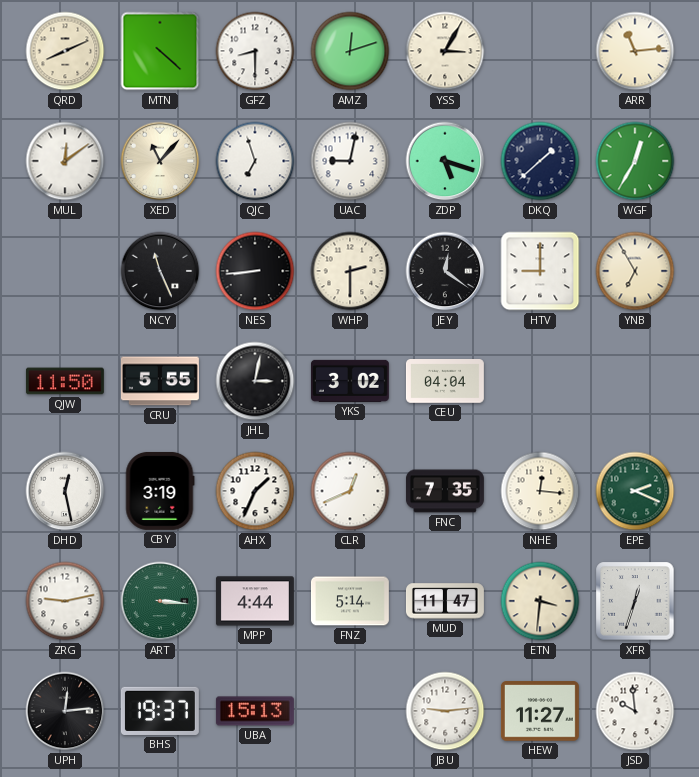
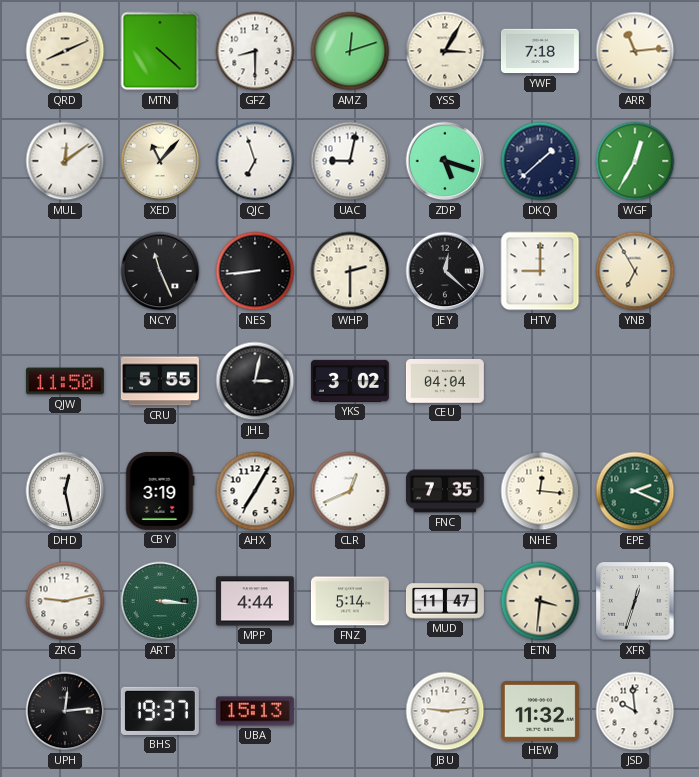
YWF: none -> 7:18
JEY: 12:21 -> 12:22
AHX: 1:34 -> 7:05
HEW: 11:27 -> 11:32
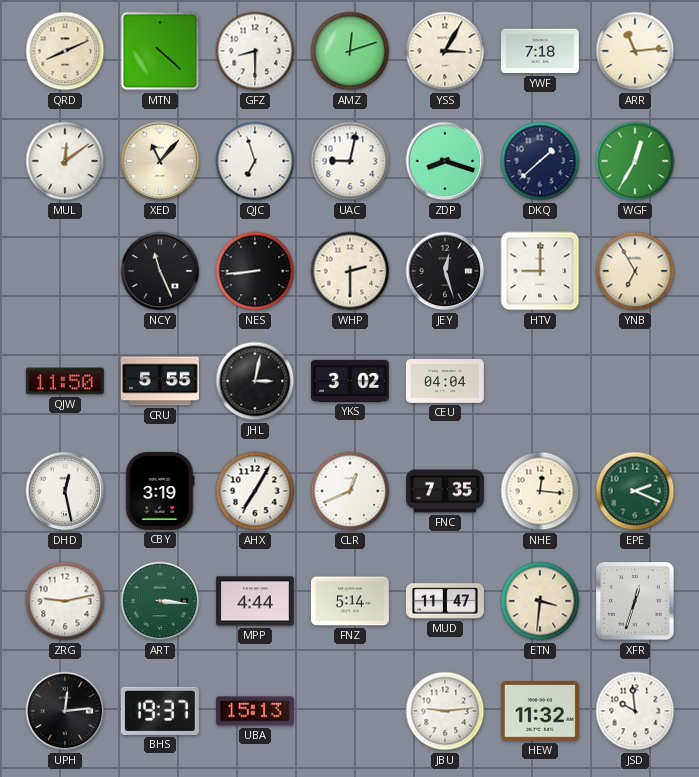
ZDP: 5:18 -> 8:18
JEY: 12:22 -> 12:27
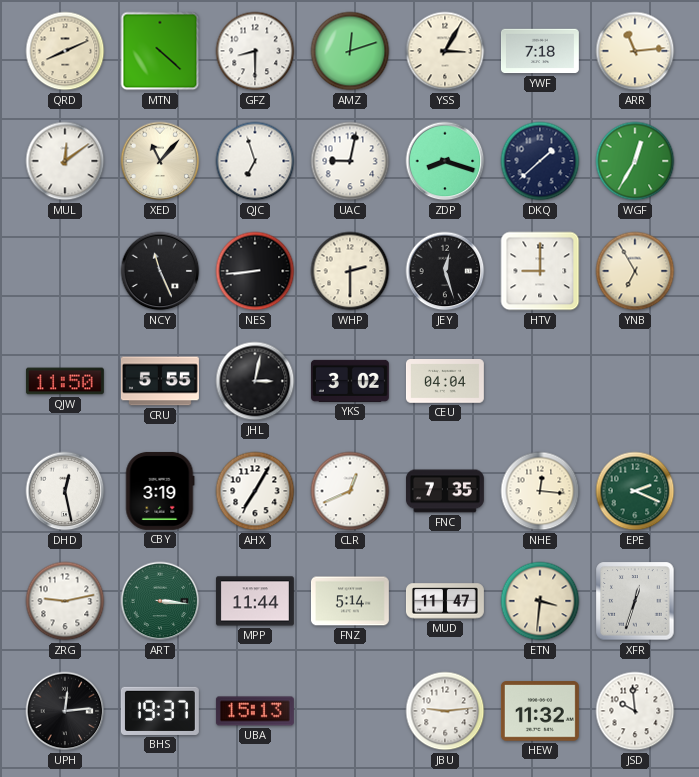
MPP: 4:44 -> 11:44
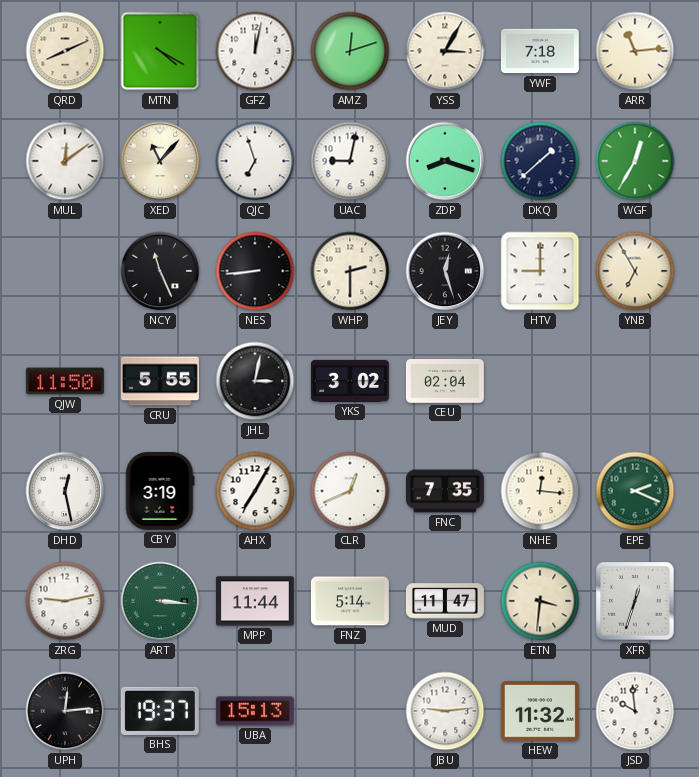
MTN: 4:22 -> 4:20
GFZ: 8:30 -> 12:02
CEU: 04:04 -> 02:04
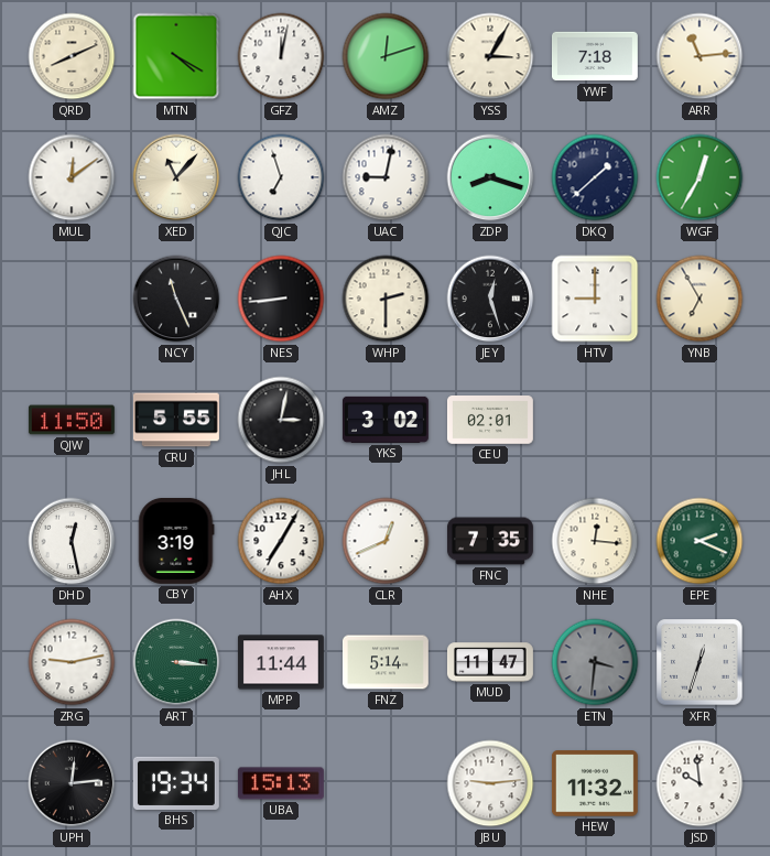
CEU: 02:04 -> 02:01
ETN dial: cream -> grey
BHS: 19:37 -> 19:34
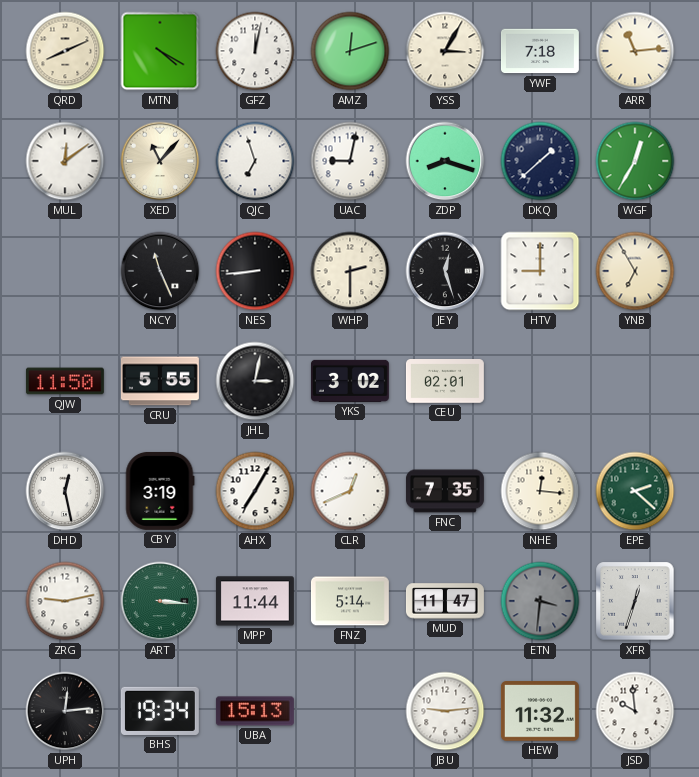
EPE: 2:19 -> 2:22
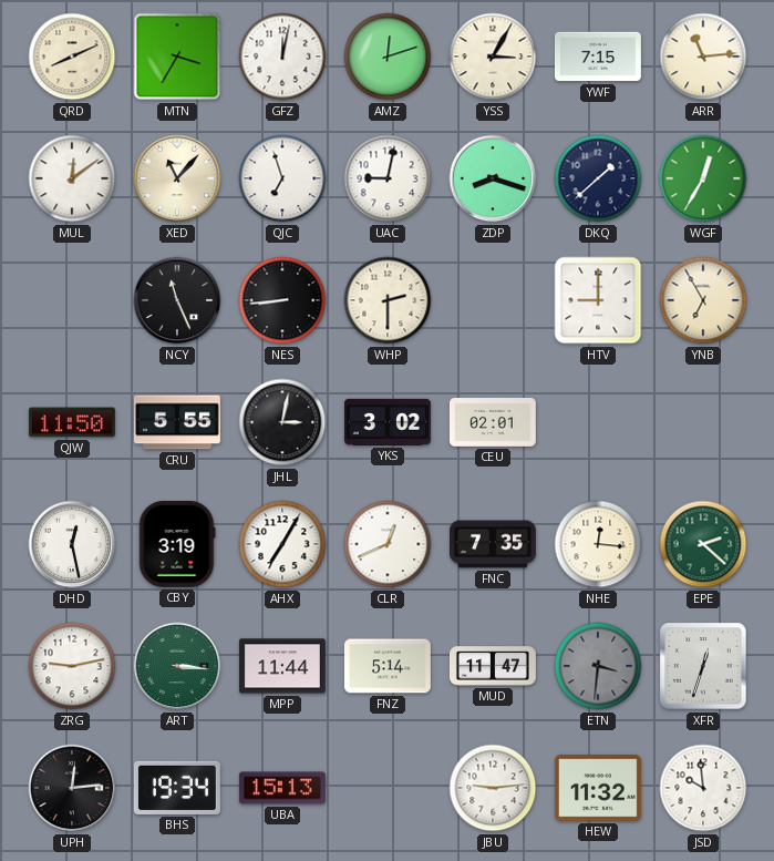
MTN: 4:20 -> 3:35
YWF: 7:18 -> 7:15
JEY: 12:27 -> none
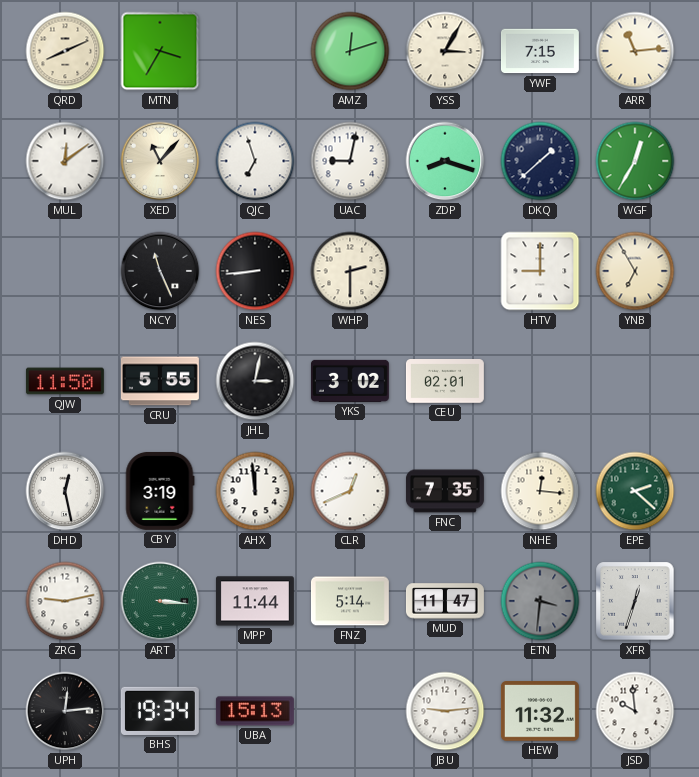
GFZ: 12:02 -> none
AHX: 7:05 -> 11:59
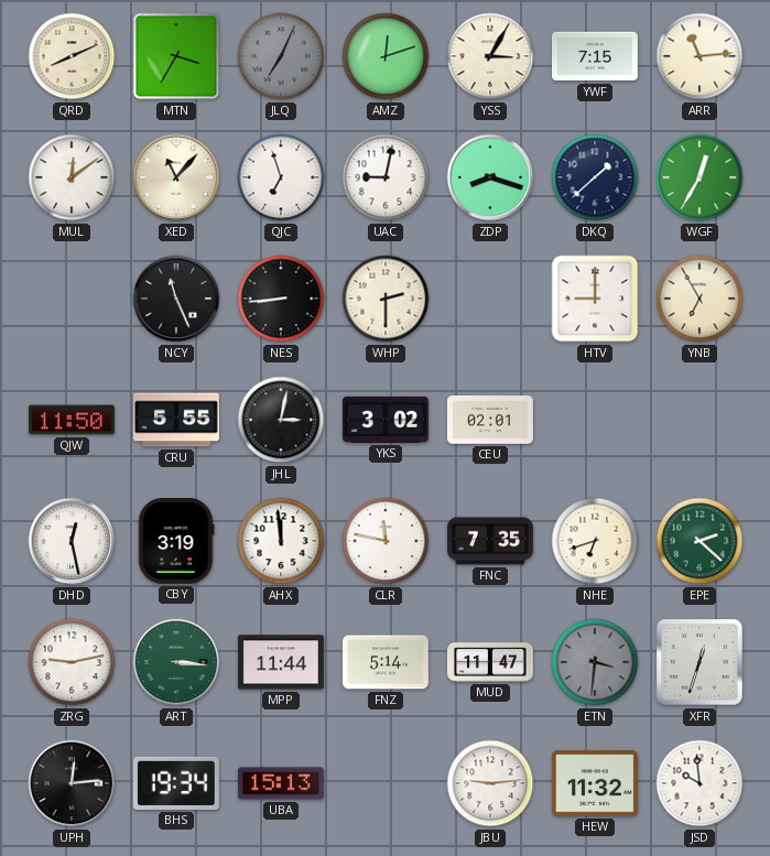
JLQ: none -> 7:04
CLR: 12:41 -> 11:47
NHE: 12:16 -> 6:42
